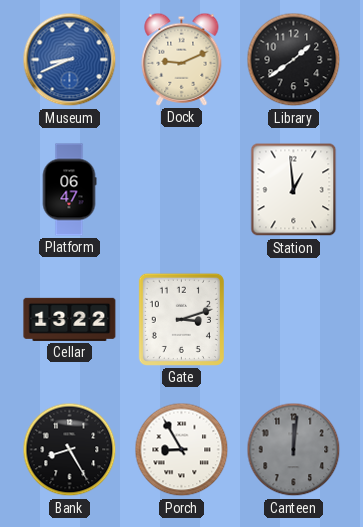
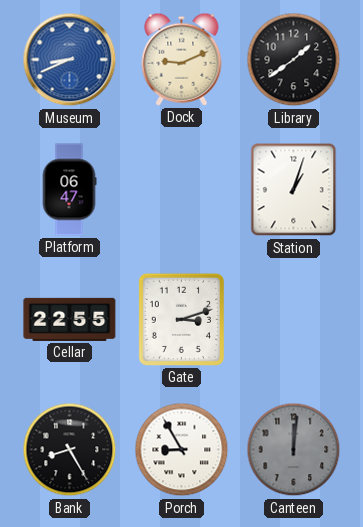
Station: 12:59 -> 1:03
Cellar: 13:22 -> 22:55
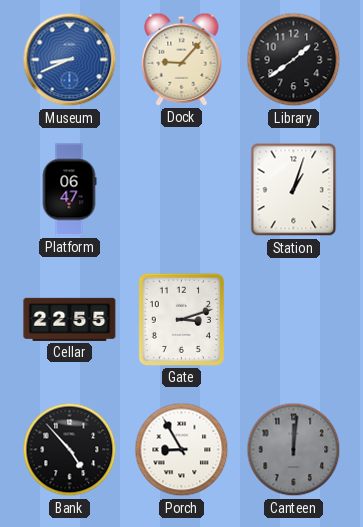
Dock: 9:11 -> 9:07
Bank: 8:25 -> 4:53
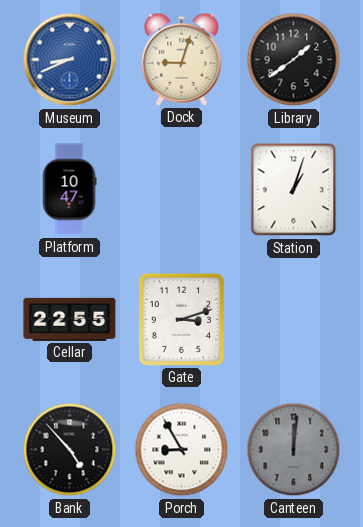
Dock: 9:07 -> 9:03
Platform: 06:47 -> 10:47
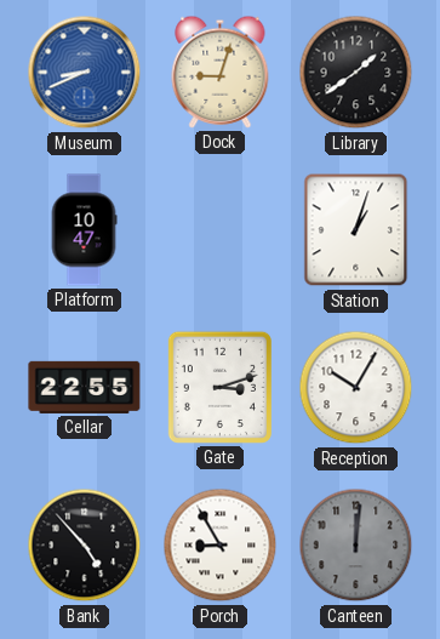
Reception: none -> 10:05
